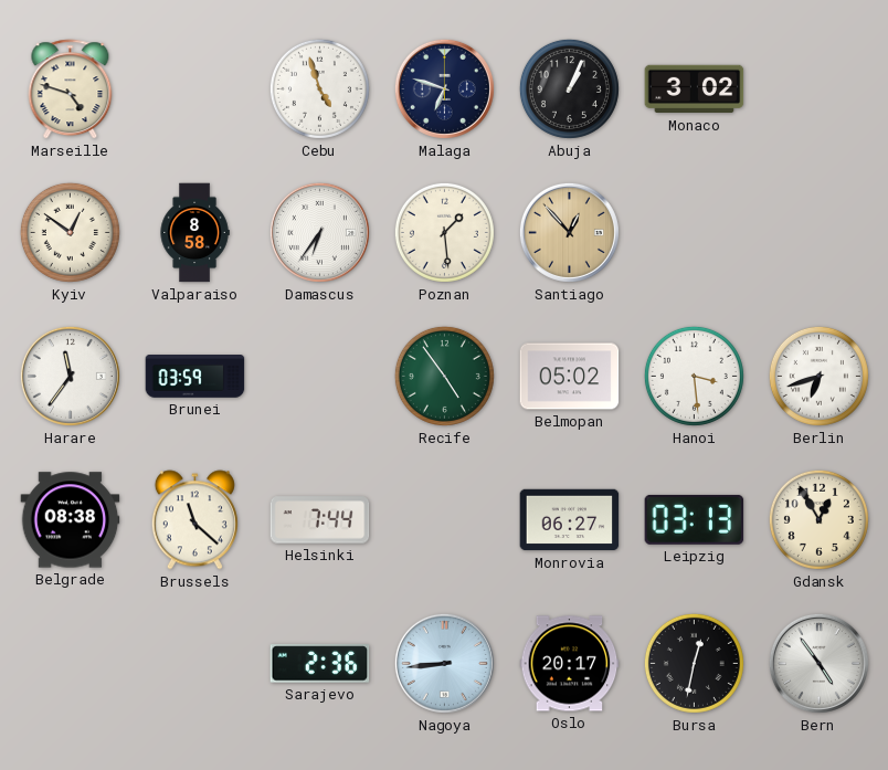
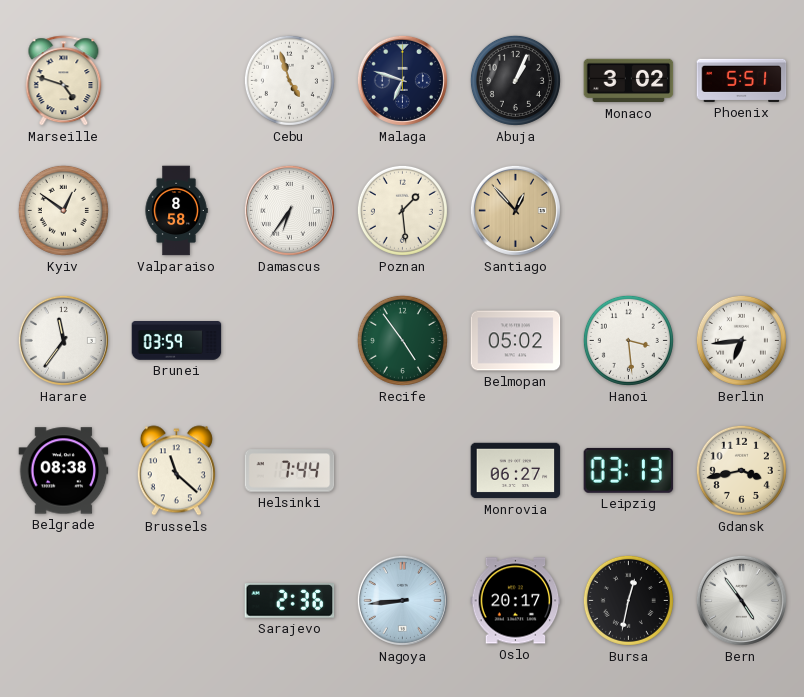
Phoenix: none -> 5:51
Berlin: 6:42 -> 6:44
Gdansk: 12:55 -> 3:43
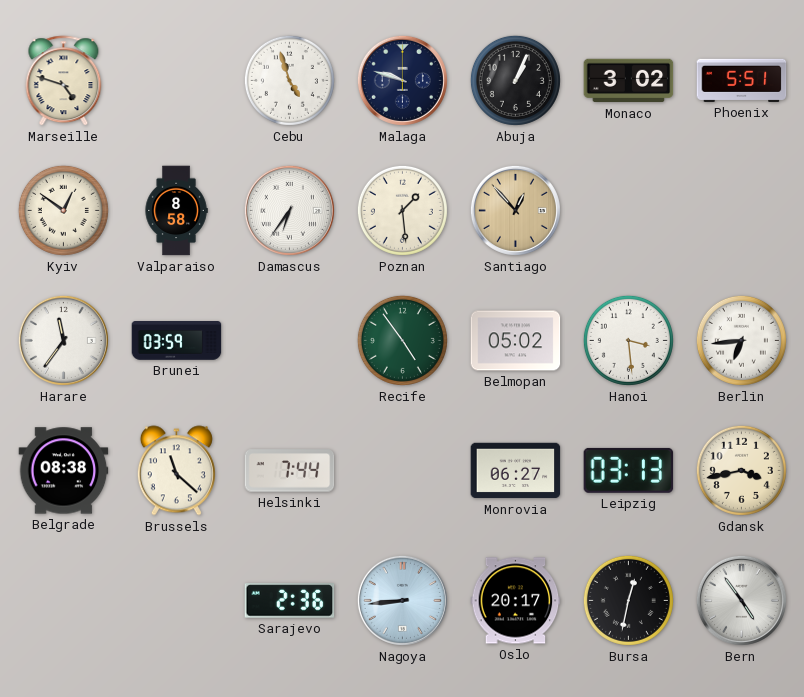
Malaga: 6:48 -> 9:48
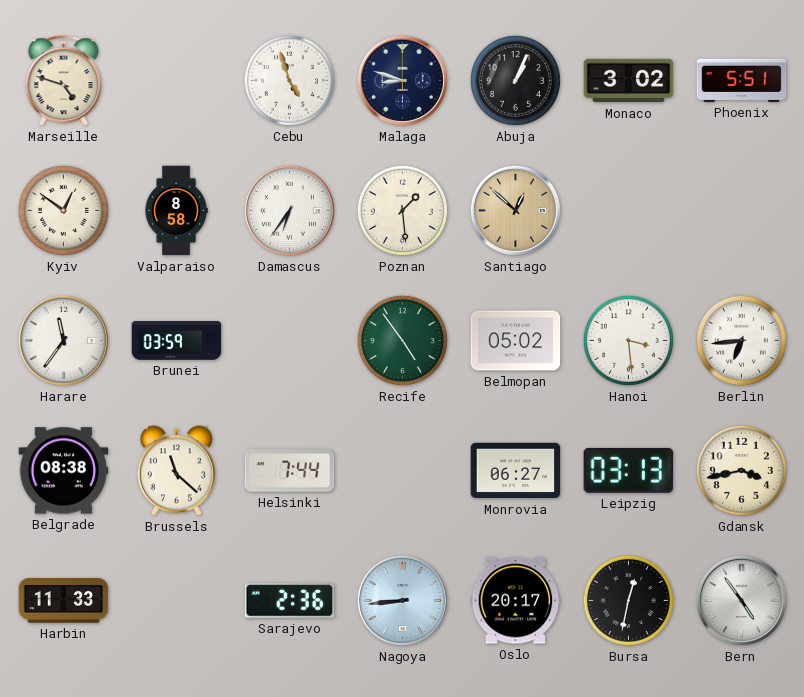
Malaga: 9:48 -> 8:48
Santiago: 12:53 -> 12:52
Harbin: none -> 11:33
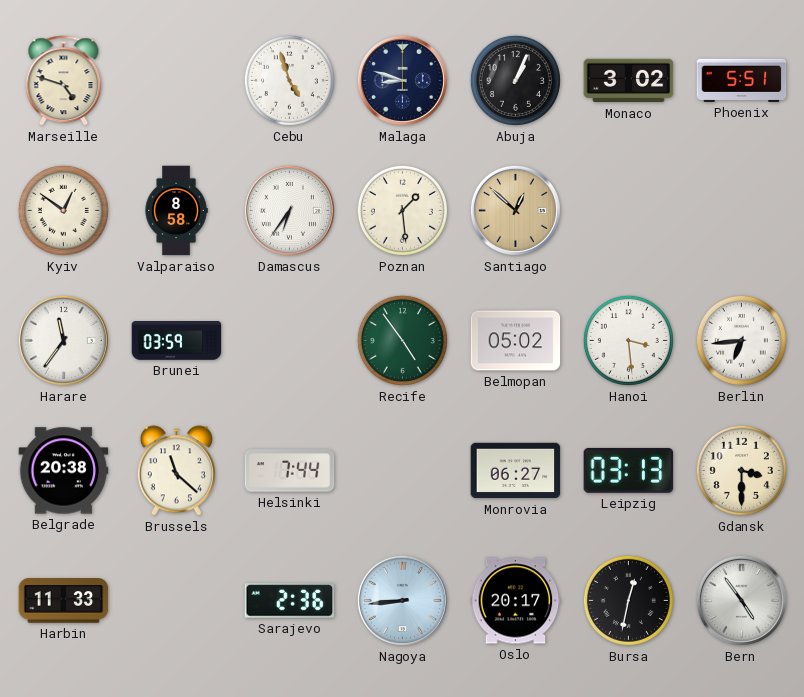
Belgrade: 08:38 -> 20:38
Gdansk: 3:43 -> 3:30
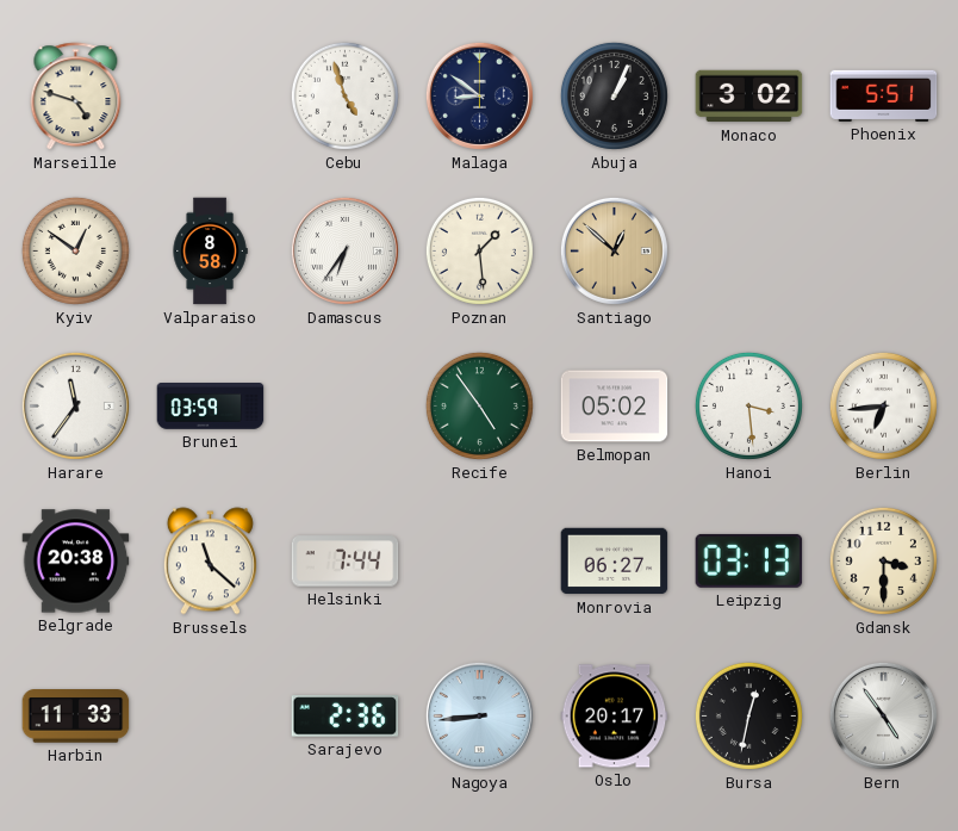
Malaga: 8:48 -> 8:51
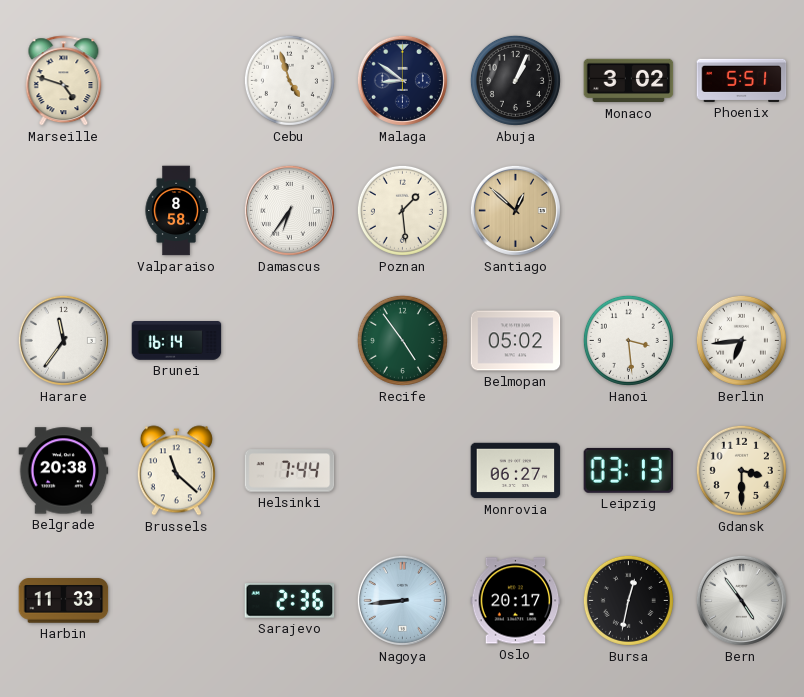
Kyiv: 12:51 -> none
Brunei: 03:59 -> 16:14
